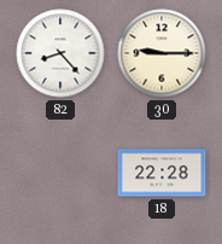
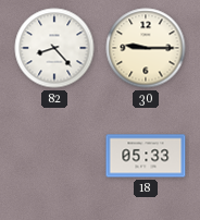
18: 22:28 -> 05:33
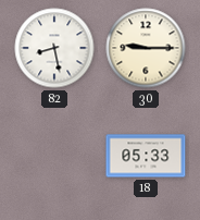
82: 8:23 -> 8:28
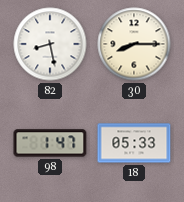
30: 9:15 -> 8:15
98: none -> 1:47
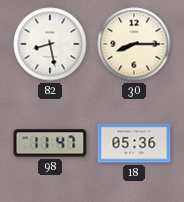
98: 1:47 -> 11:47
18: 05:33 -> 05:36
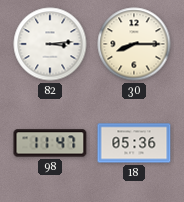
82: 8:28 -> 3:14
